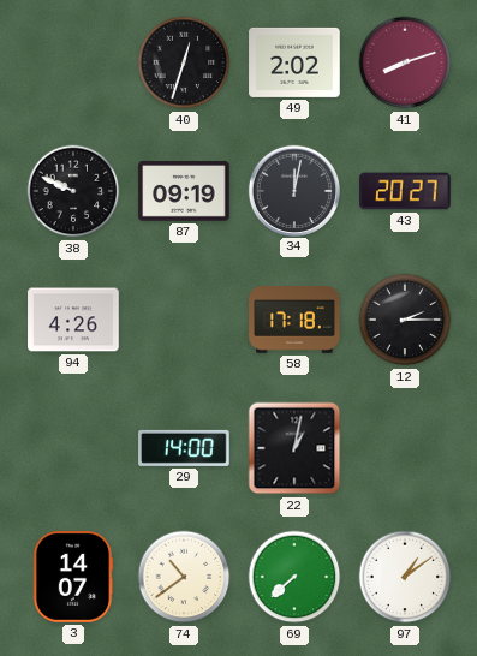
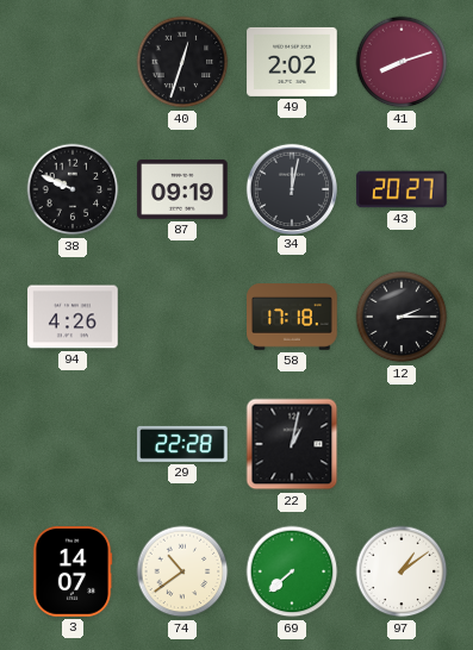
29: 14:00 -> 22:28
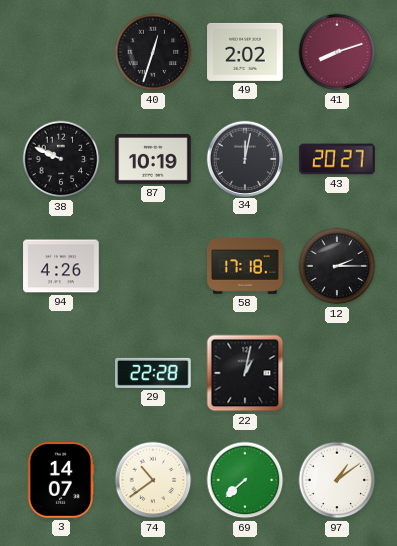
87: 09:19 -> 10:19
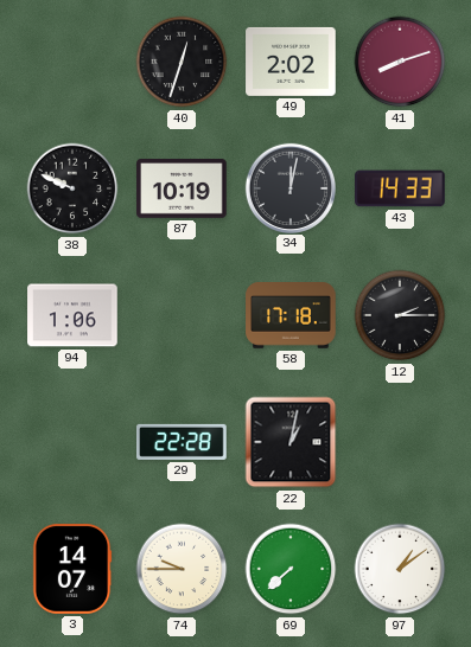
43: 20:27 -> 14:33
94: 4:26 -> 1:06
74: 10:39 -> 9:45
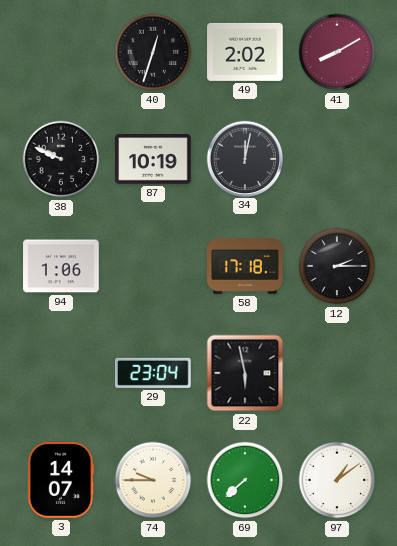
41: 8:12 -> 8:10
43: 14:33 -> none
29: 22:28 -> 23:04
22: 1:02 -> 5:58
